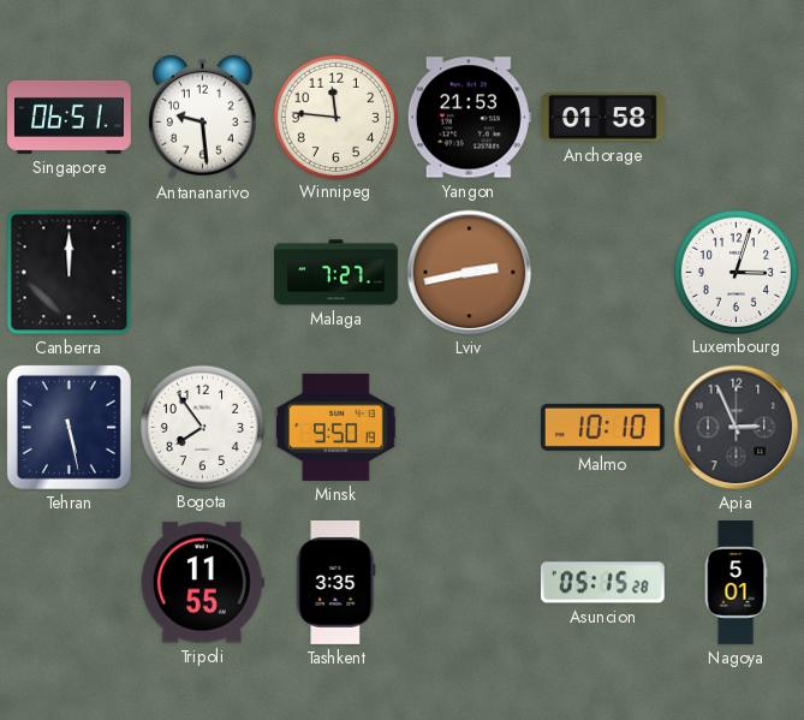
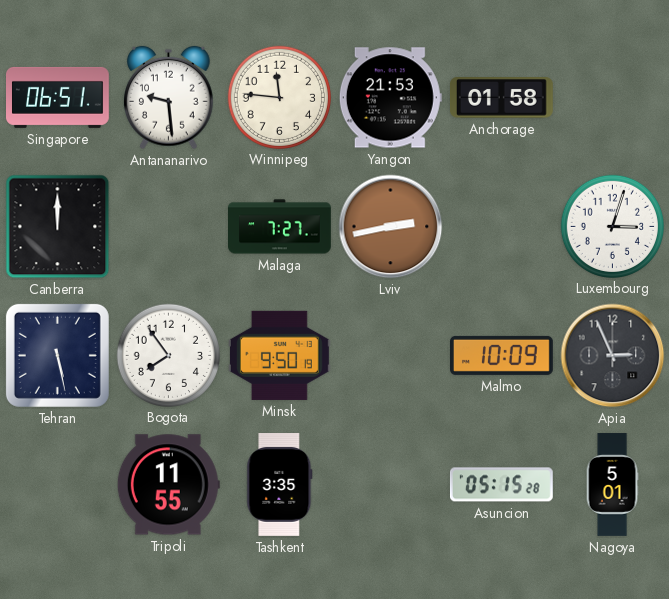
Malmo: 10:10 -> 10:09
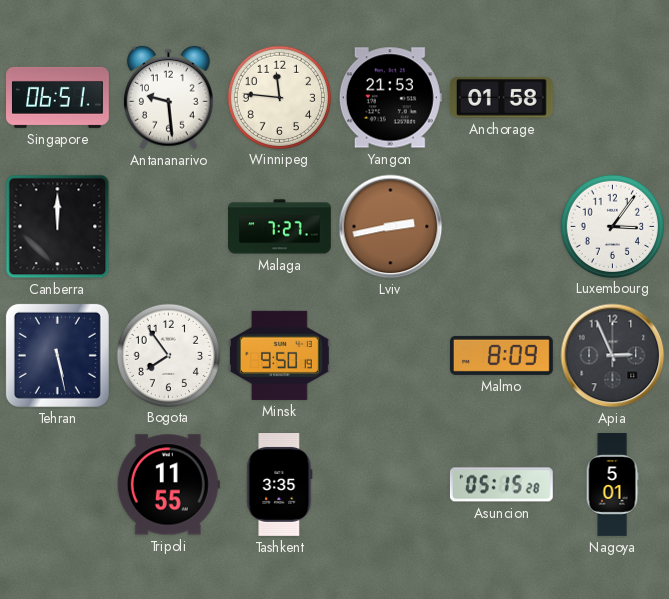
Luxembourg: 3:03 -> 3:06
Malmo: 10:09 -> 8:09
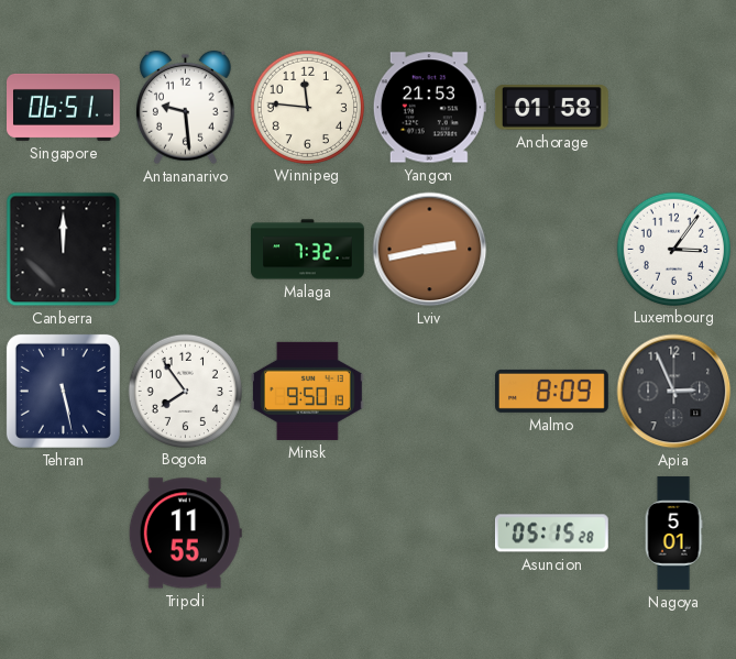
Malaga: 7:27 -> 7:32
Tashkent: 3:35 -> none
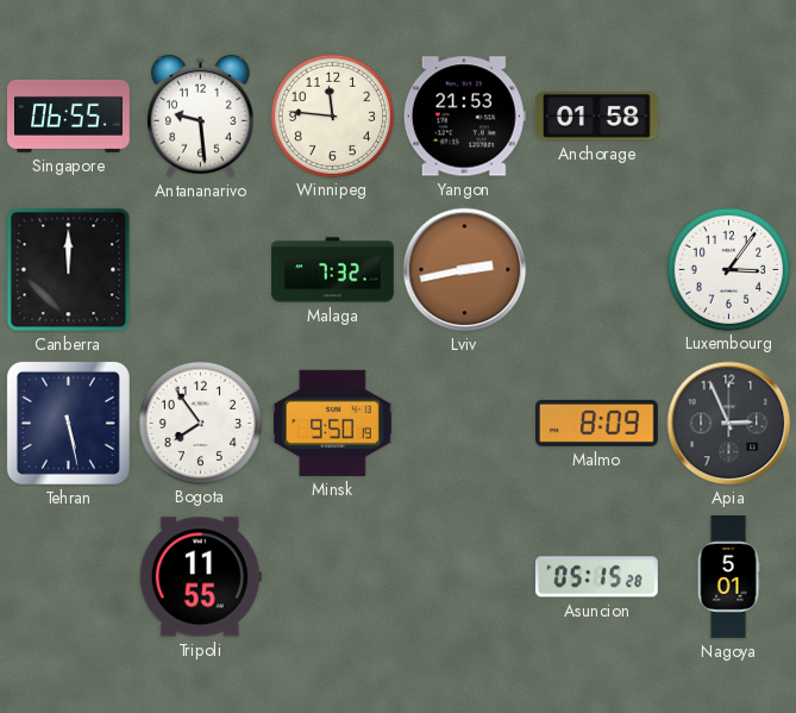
Singapore: 06:51 -> 06:55
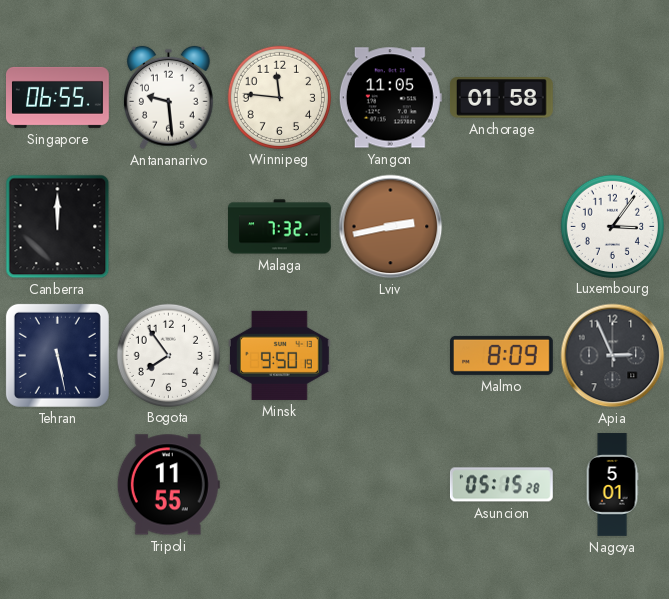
Yangon: 21:53 -> 11:05
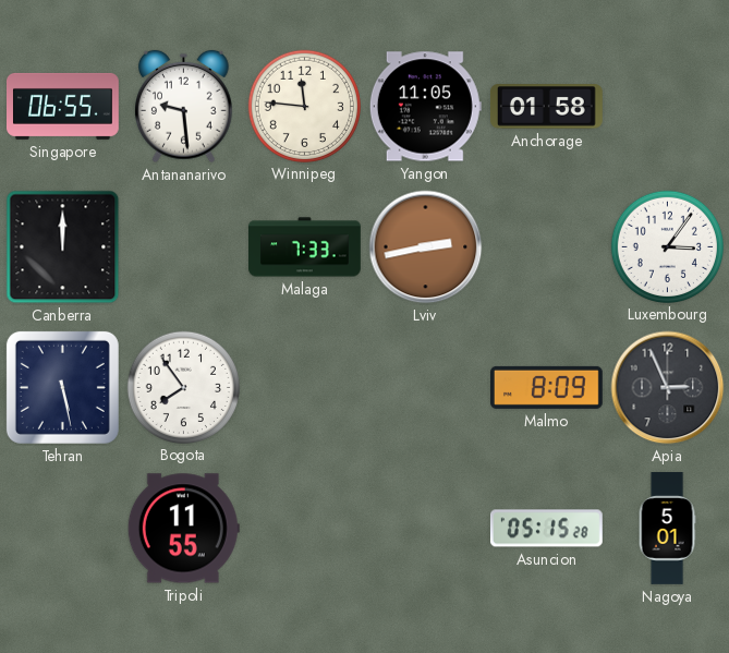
Malaga: 7:32 -> 7:33
Minsk: 9:50 -> none
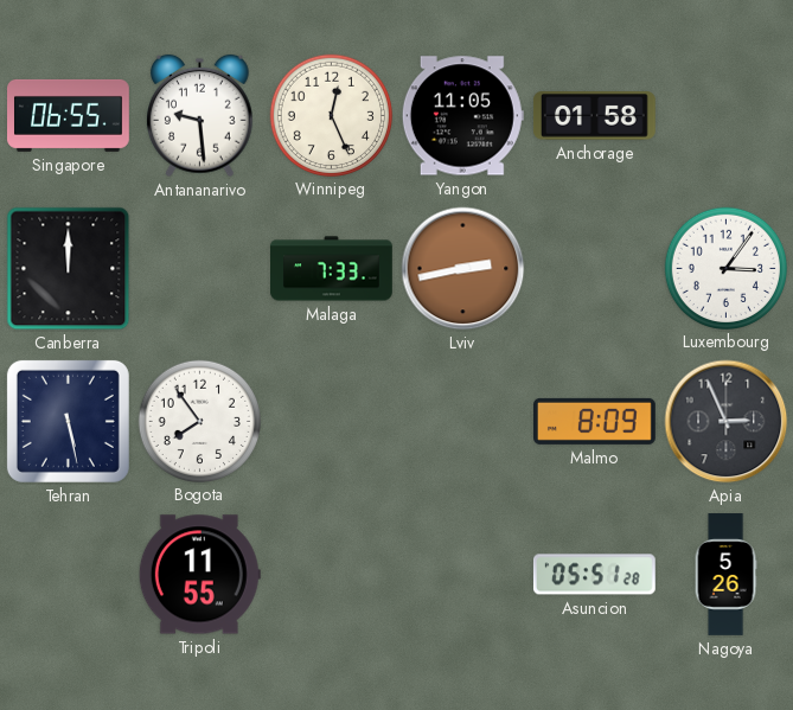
Winnipeg: 11:46 -> 12:26
Asuncion: 05:15 -> 05:51
Nagoya: 5:01 -> 5:26
